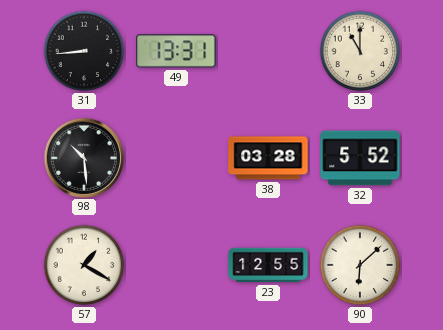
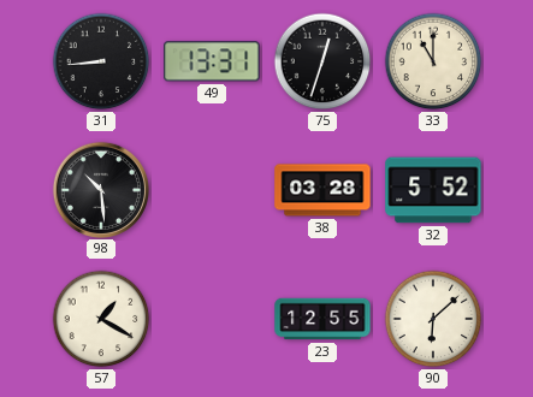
75: none -> 12:33
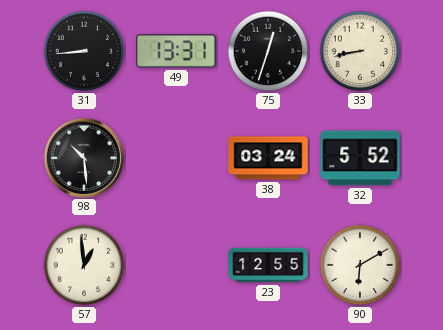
33: 11:00 -> 8:43
38: 03:28 -> 03:24
57: 1:20 -> 12:59
90: 6:08 -> 6:10
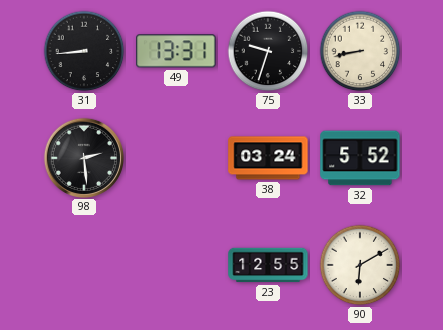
75: 12:33 -> 9:33
98: 10:29 -> 2:29
57: 12:59 -> none
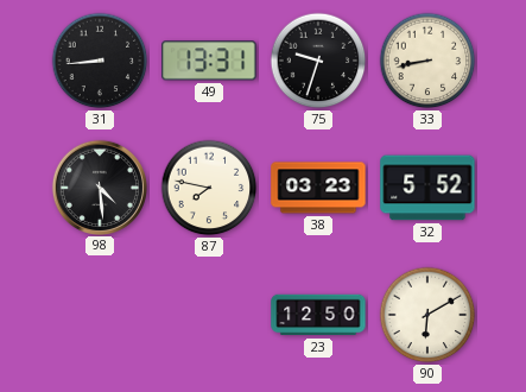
98: 2:29 -> 4:29
87: none -> 7:47
38: 03:24 -> 03:23
23: 12:55 -> 12:50
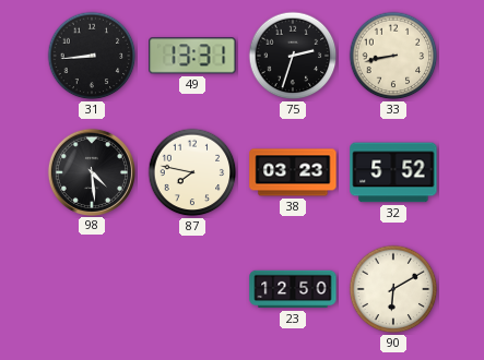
75: 9:33 -> 2:33
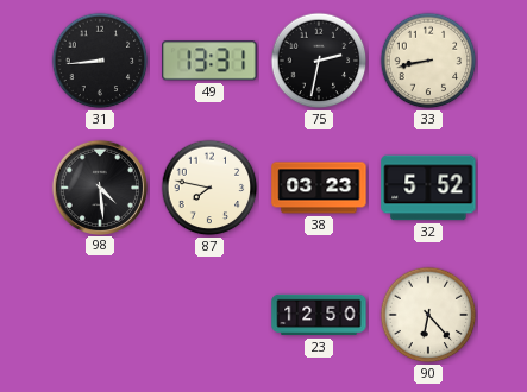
75: 2:33 -> 2:32
90: 6:10 -> 6:23
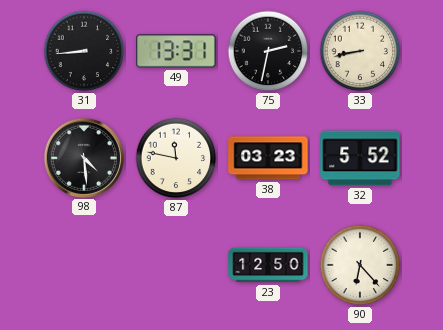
87: 7:47 -> 11:47
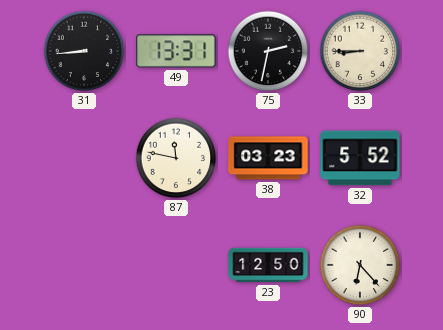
33: 8:43 -> 8:45
98: 4:29 -> none
